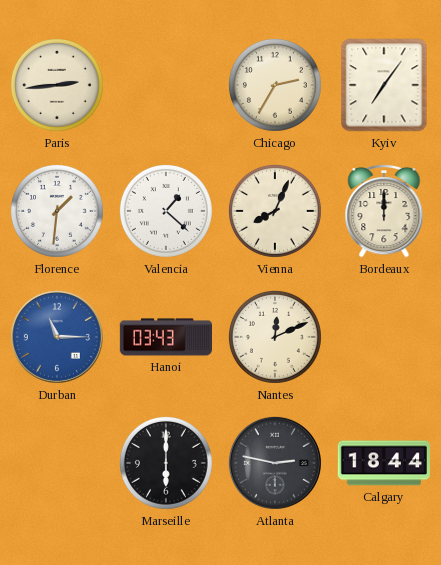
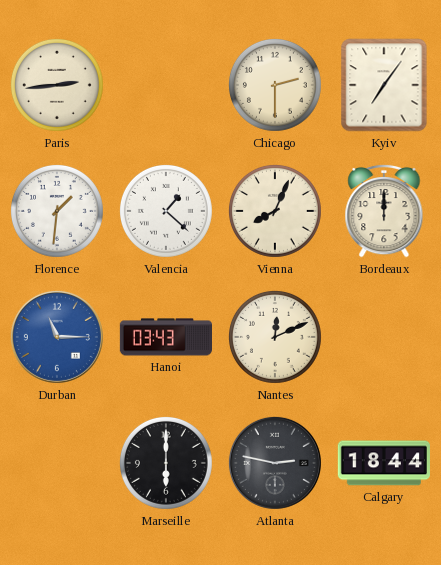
Chicago: 2:35 -> 2:30
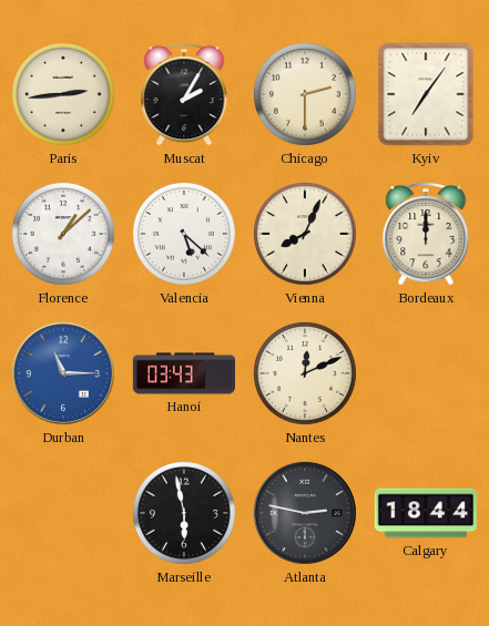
Muscat: none -> 2:05
Florence: 1:31 -> 1:08
Valencia: 1:22 -> 5:22
Marseille: 6:00 -> 5:58
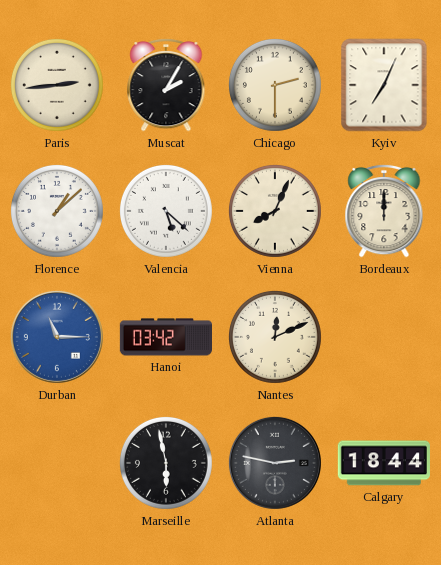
Kyiv: 7:06 -> 7:04
Hanoi: 03:43 -> 03:42
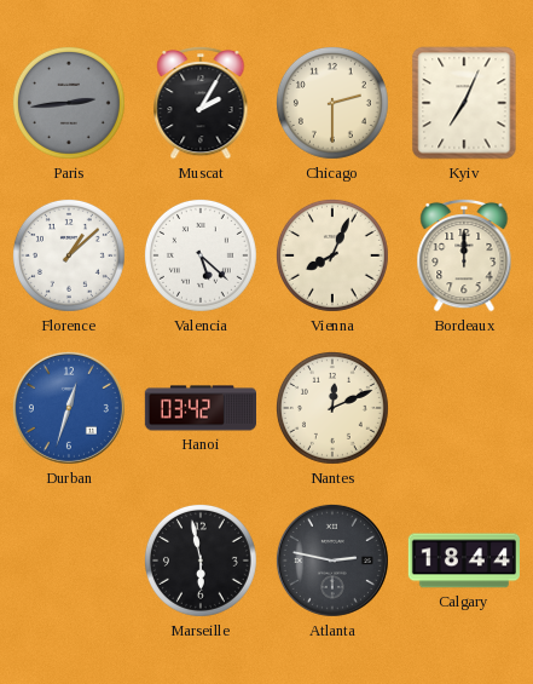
Paris dial: cream -> grey
Durban: 11:15 -> 12:33
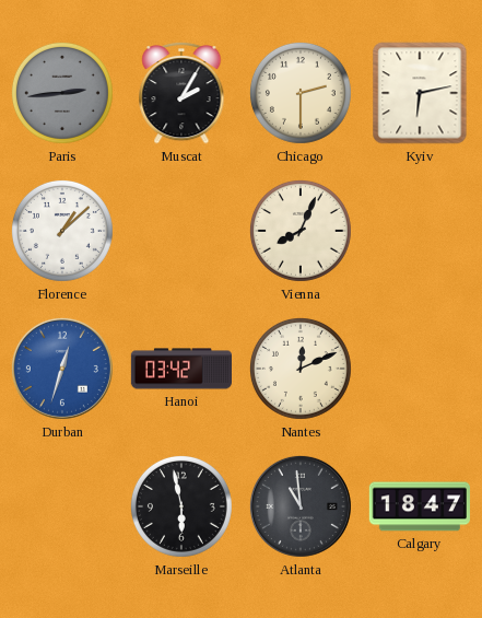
Kyiv: 7:04 -> 6:13
Valencia: 5:22 -> none
Bordeaux: 12:00 -> none
Atlanta: 2:47 -> 10:59
Calgary: 18:44 -> 18:47
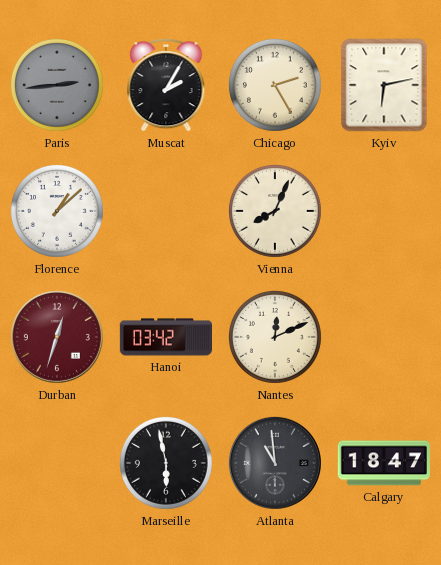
Chicago: 2:30 -> 2:25
Durban dial: blue -> burgundy
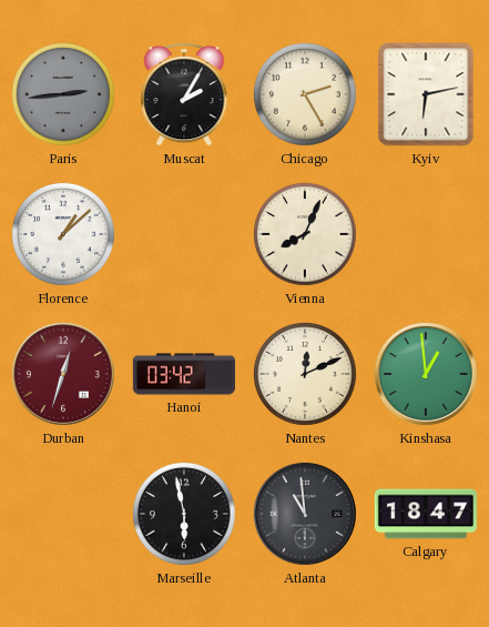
Kinshasa: none -> 12:59
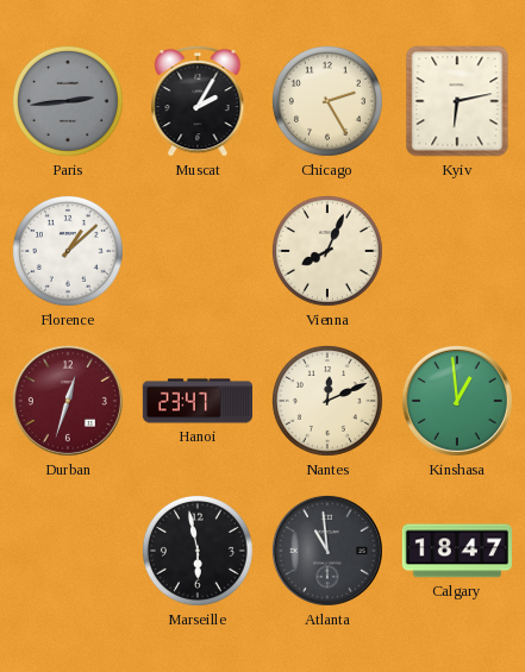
Hanoi: 03:42 -> 23:47
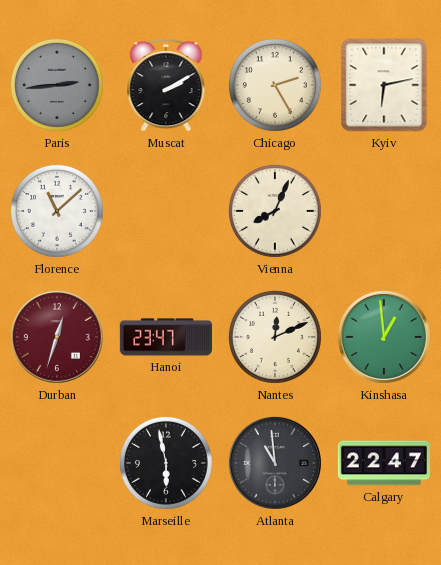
Muscat: 2:05 -> 2:10
Florence: 1:08 -> 11:08
Calgary: 18:47 -> 22:47
